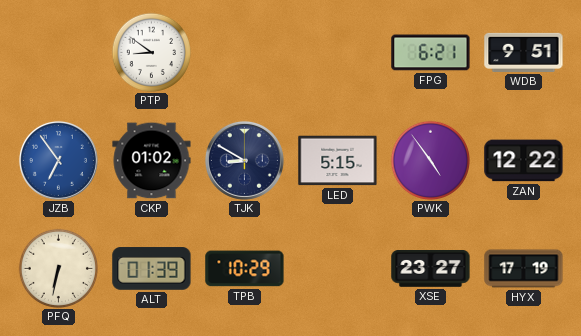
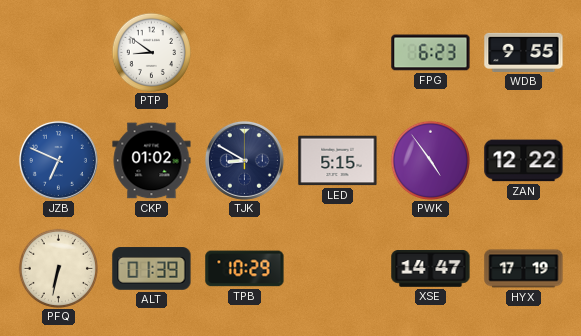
FPG: 6:21 -> 6:23
WDB: 9:51 -> 9:55
JZB: 6:54 -> 6:49
XSE: 23:27 -> 14:47
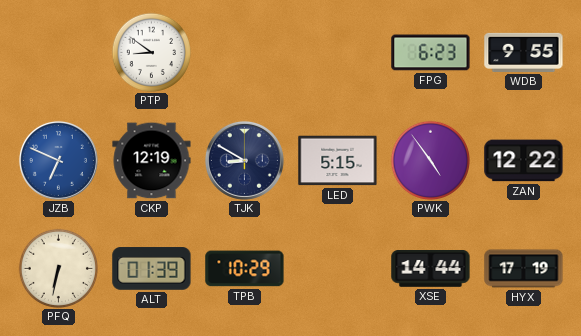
CKP: 01:02 -> 12:19
XSE: 14:47 -> 14:44
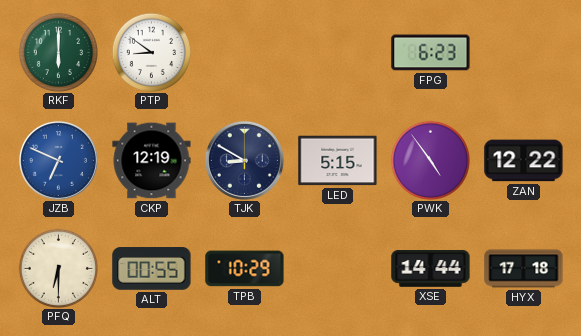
RKF: none -> 6:00
WDB: 9:55 -> none
PFQ: 6:32 -> 6:30
ALT: 01:39 -> 00:55
HYX: 17:19 -> 17:18
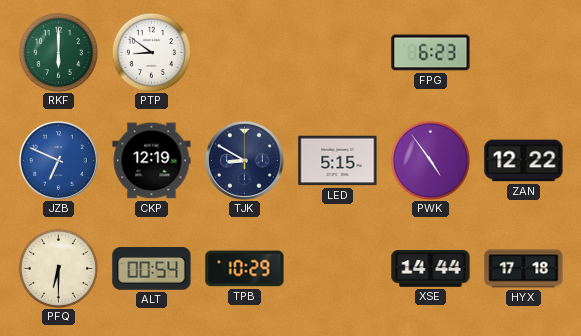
ALT: 00:55 -> 00:54
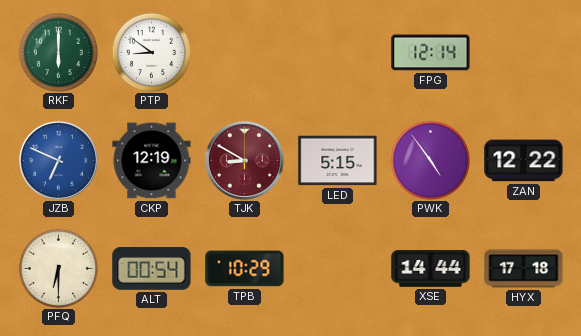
FPG: 6:23 -> 12:14
TJK dial: navy -> burgundy
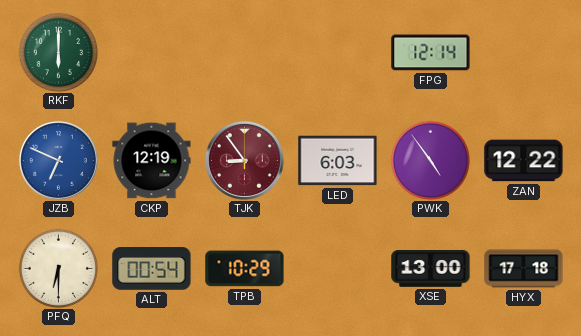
PTP: 8:51 -> none
TJK: 8:50 -> 8:54
LED: 5:15 -> 6:03
XSE: 14:44 -> 13:00
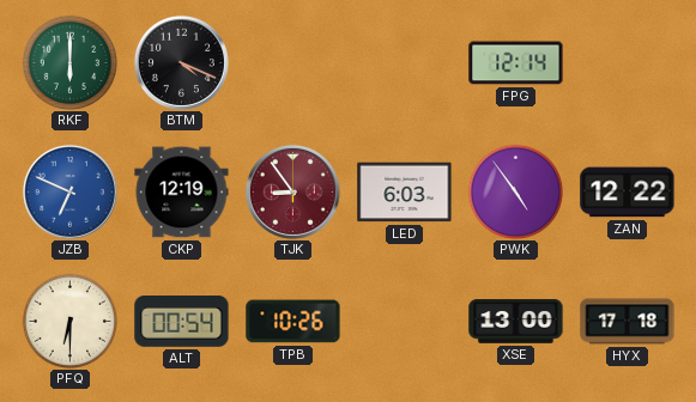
BTM: none -> 4:19
TPB: 10:29 -> 10:26
